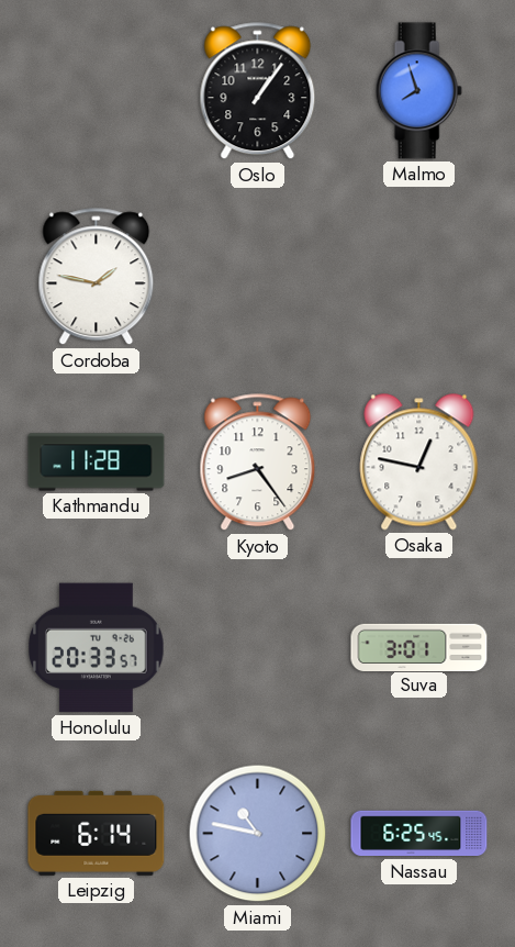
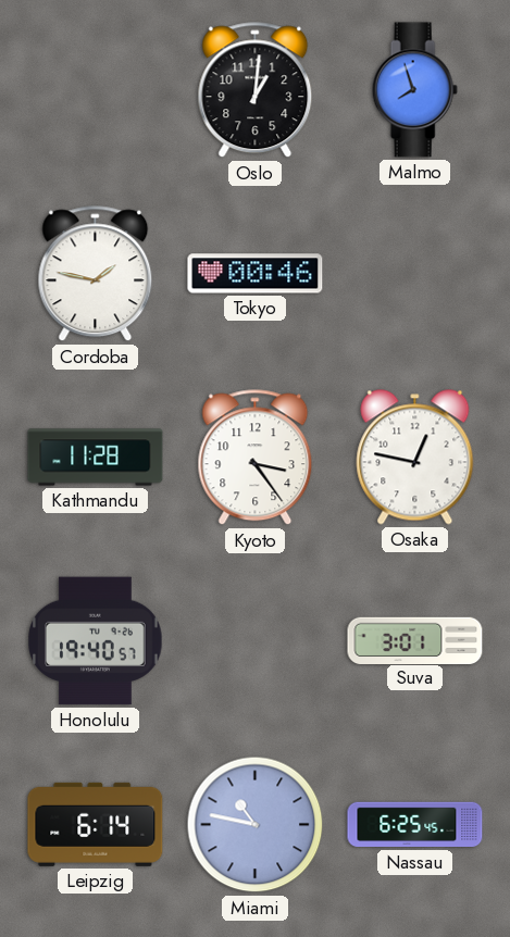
Oslo: 1:06 -> 1:01
Tokyo: none -> 00:46
Kyoto: 8:24 -> 3:24
Honolulu: 20:33 -> 19:40
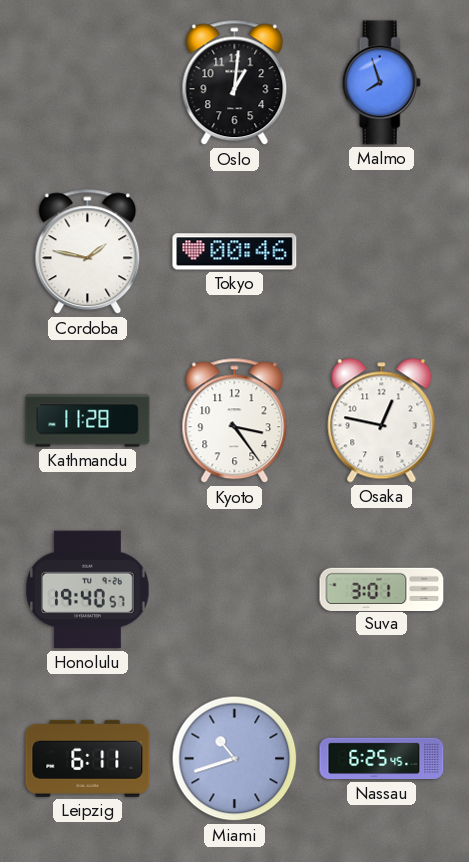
Leipzig: 6:14 -> 6:11
Miami: 10:47 -> 10:42
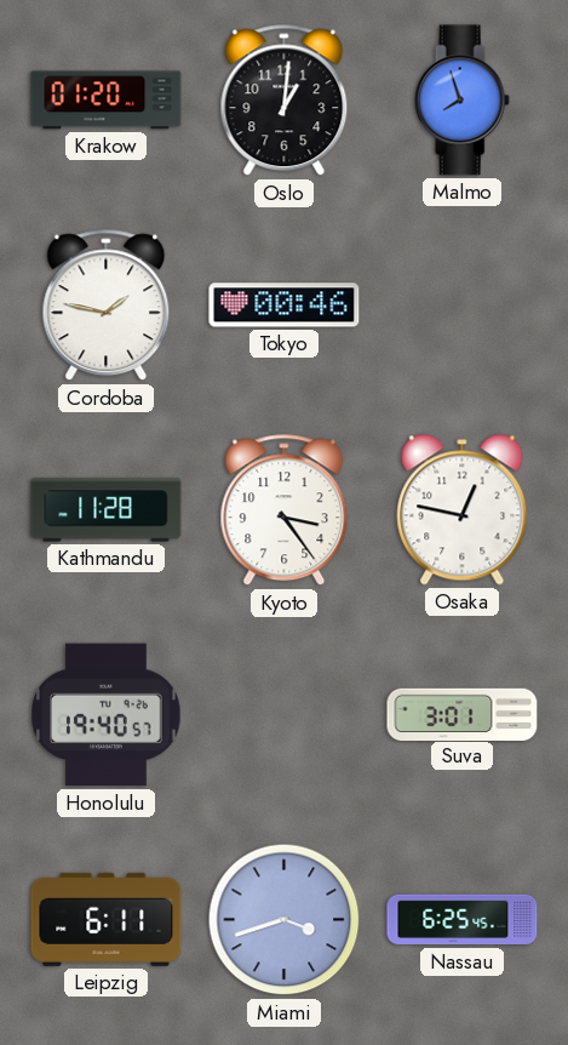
Krakow: none -> 01:20
Miami: 10:42 -> 3:42
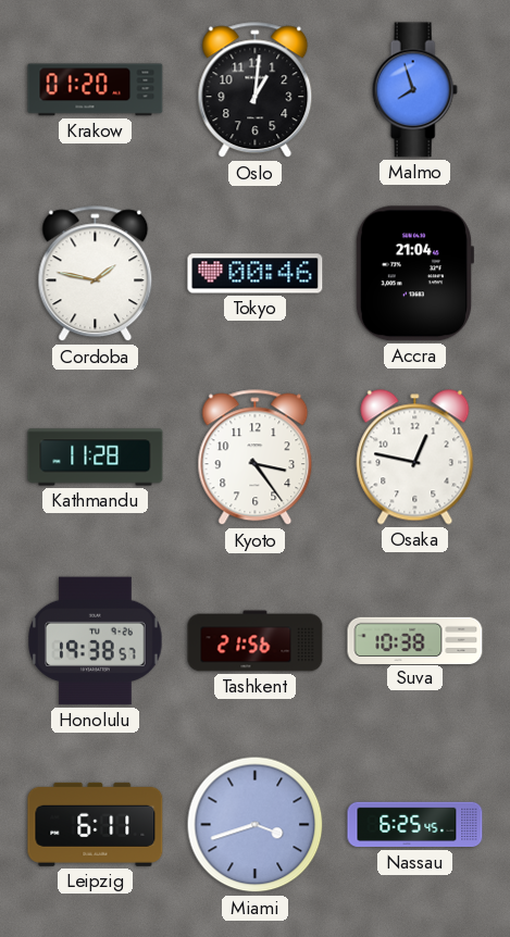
Accra: none -> 21:04
Honolulu: 19:40 -> 19:38
Tashkent: none -> 21:56
Suva: 3:01 -> 10:38
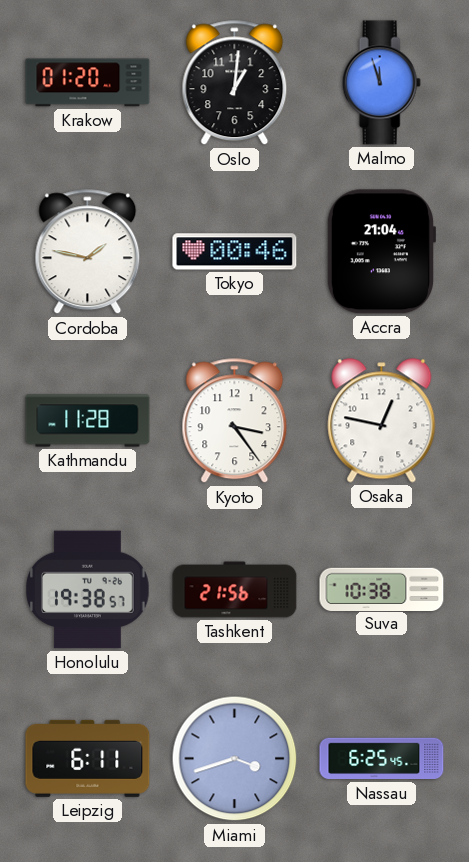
Malmo: 7:57 -> 11:57
